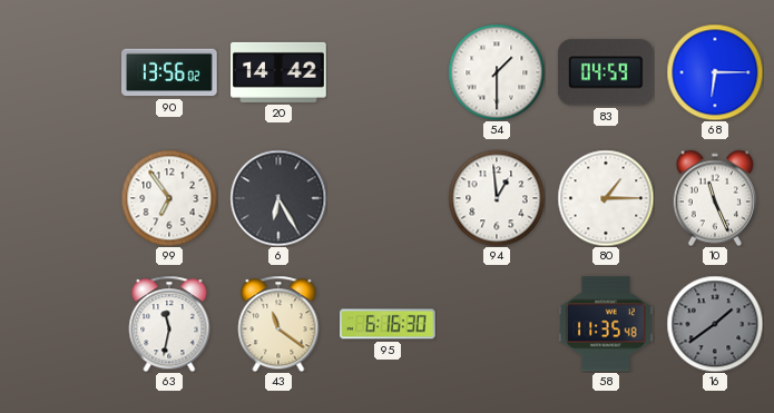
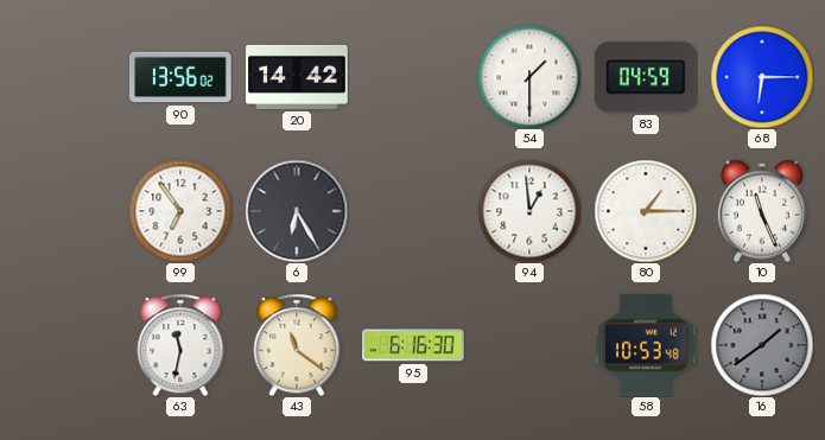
58: 11:35 -> 10:53
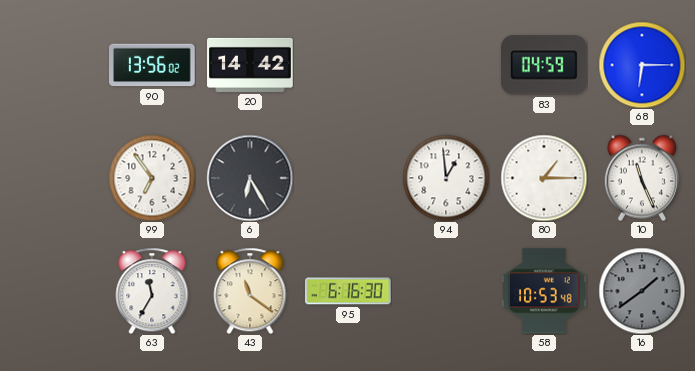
54: 1:30 -> none
63: 11:32 -> 11:35
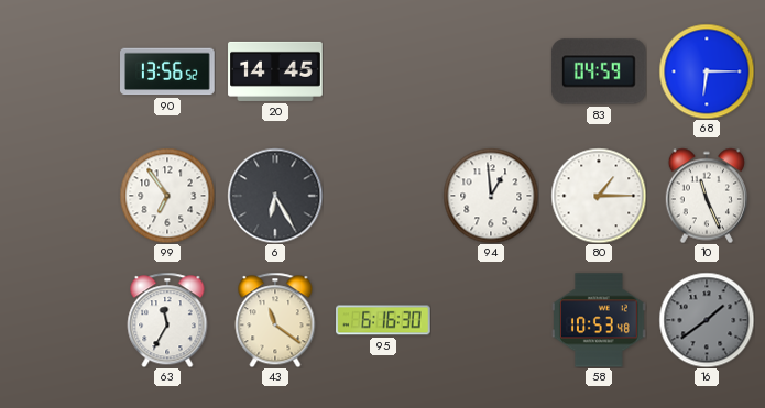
90: 13:56:02 -> 13:56:52
20: 14:42 -> 14:45
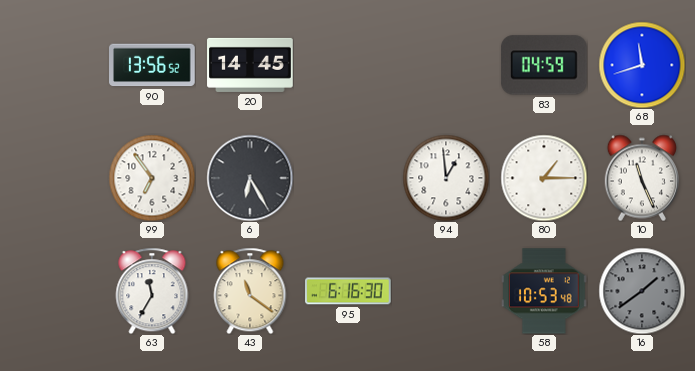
68: 6:15 -> 11:42
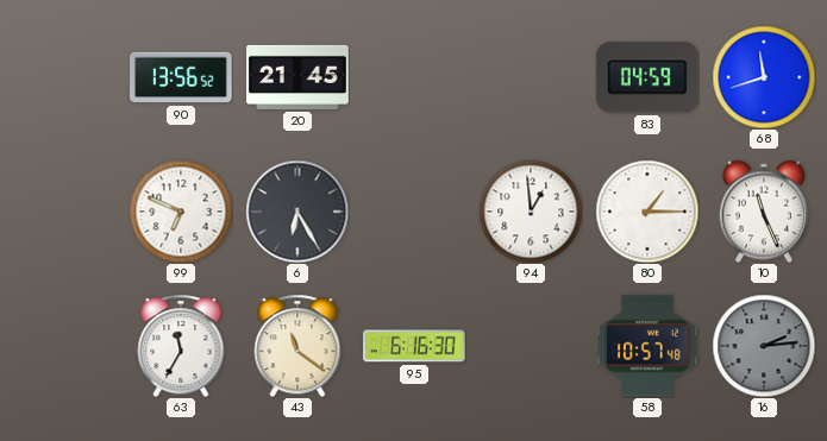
20: 14:45 -> 21:45
99: 6:54 -> 6:49
58: 10:53 -> 10:57
16: 1:39 -> 2:14
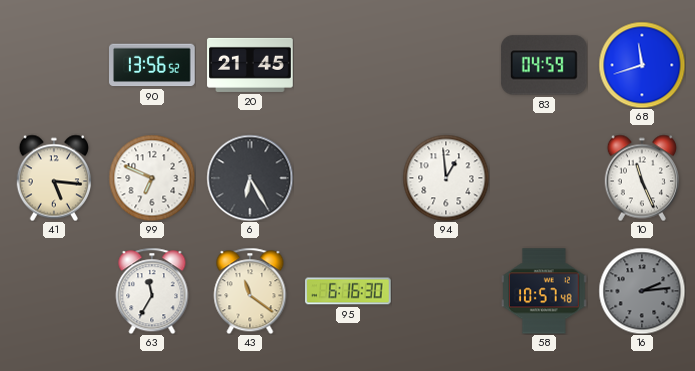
41: none -> 5:16
80: 1:15 -> none
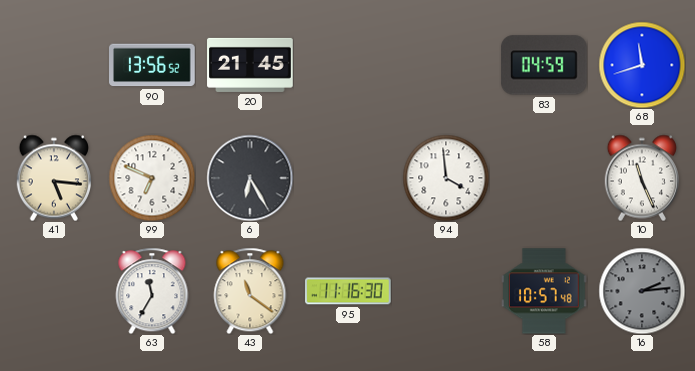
94: 12:59 -> 3:59
95: 6:16 -> 11:16
